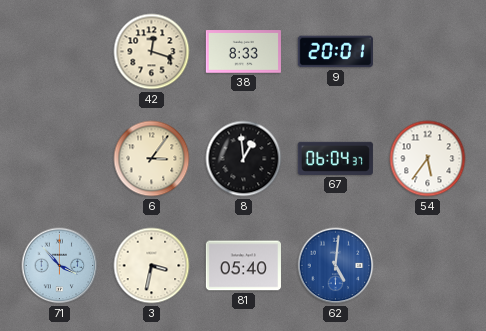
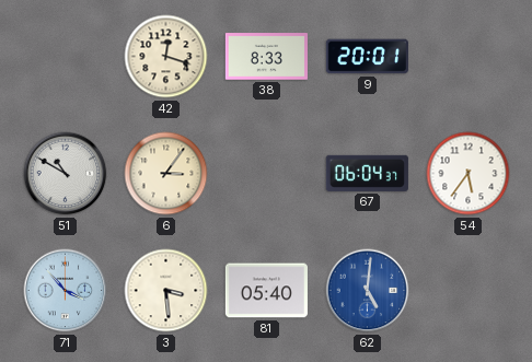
51: none -> 10:50
8: 12:59 -> none
3: 3:32 -> 3:29
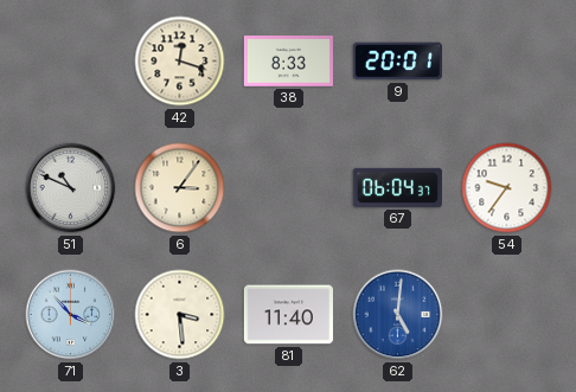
51: 10:50 -> 10:49
54: 5:36 -> 9:36
81: 05:40 -> 11:40
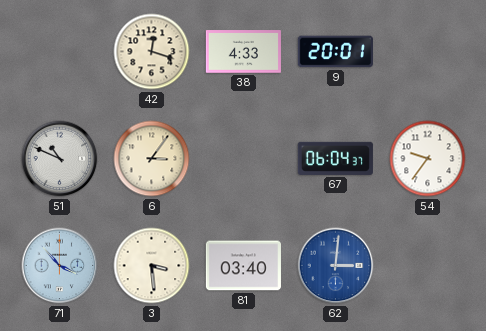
38: 8:33 -> 4:33
81: 11:40 -> 03:40
62: 5:01 -> 3:01
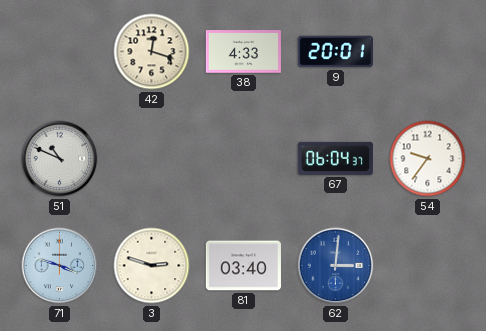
6: 3:06 -> none
71: 3:53 -> 3:48
3: 3:29 -> 2:48
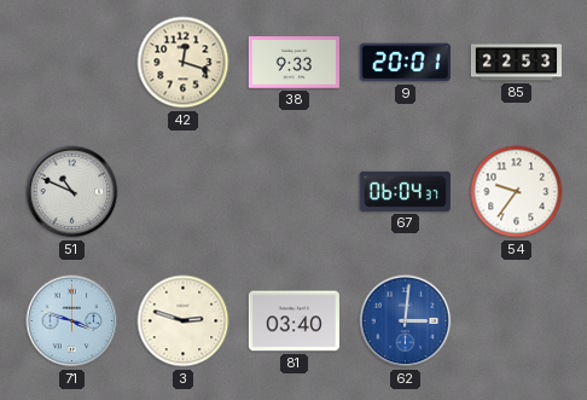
38: 4:33 -> 9:33
85: none -> 22:53
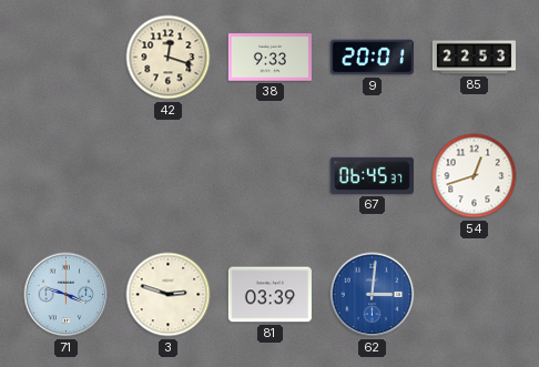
51: 10:49 -> none
67: 06:04 -> 06:45
54: 9:36 -> 12:42
81: 03:40 -> 03:39
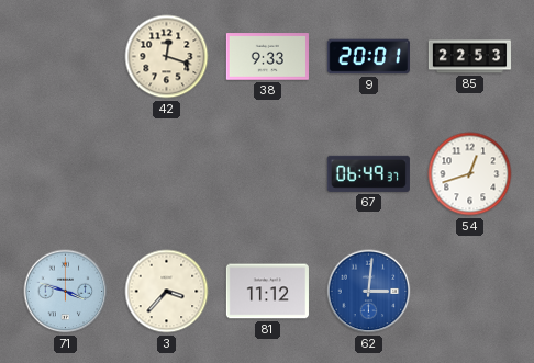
67: 06:45 -> 06:49
3: 2:48 -> 3:37
81: 03:39 -> 11:12
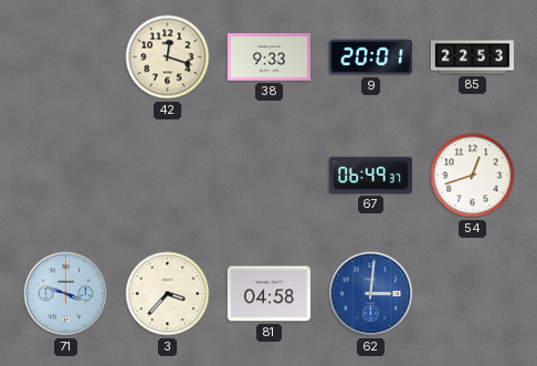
81: 11:12 -> 04:58
